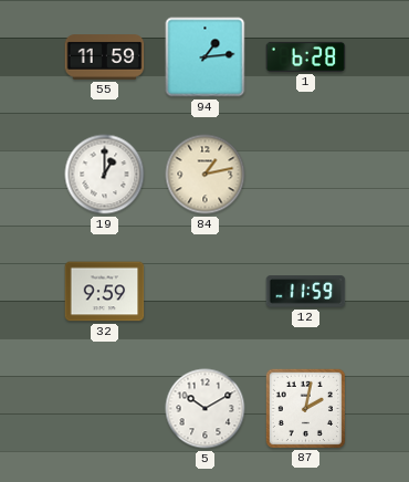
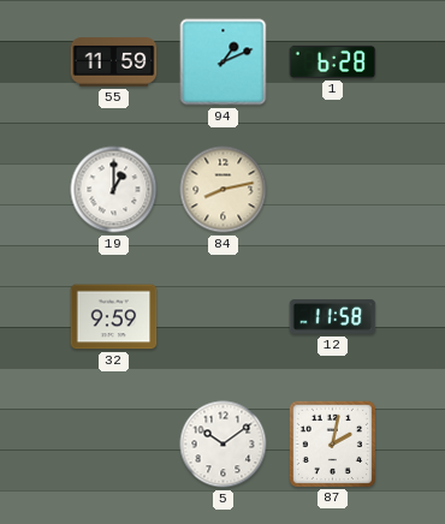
94: 1:14 -> 1:11
84: 1:13 -> 8:13
12: 11:59 -> 11:58
5: 10:10 -> 10:09
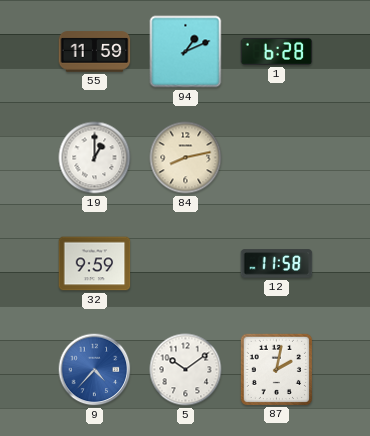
9: none -> 4:37
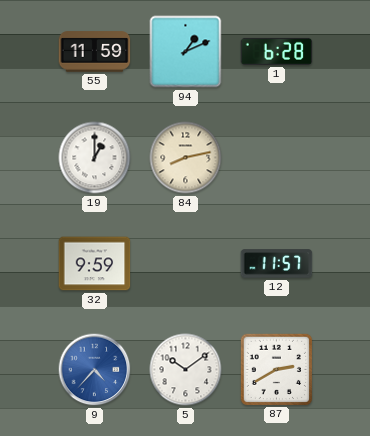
12: 11:58 -> 11:57
87: 2:02 -> 2:40
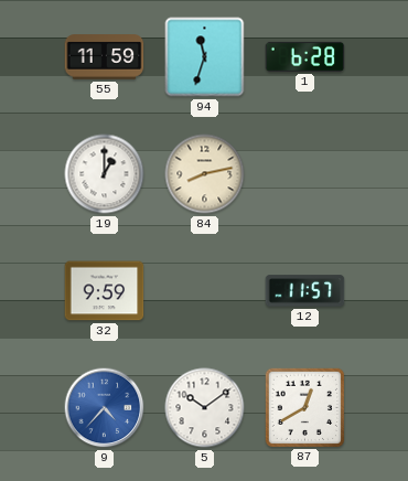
94: 1:11 -> 11:33
87: 2:40 -> 12:40
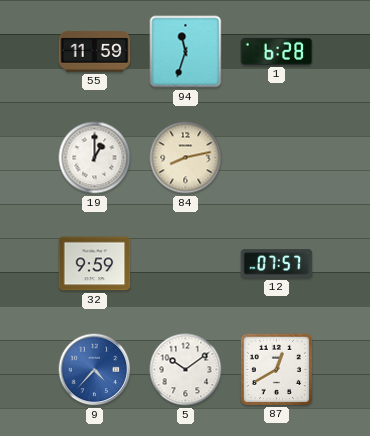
12: 11:57 -> 07:57
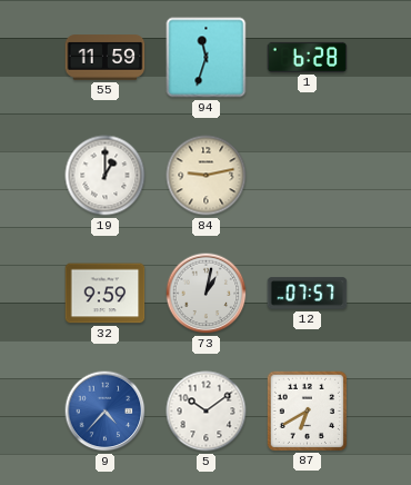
84: 8:13 -> 9:13
73: none -> 1:02
87: 12:40 -> 6:40
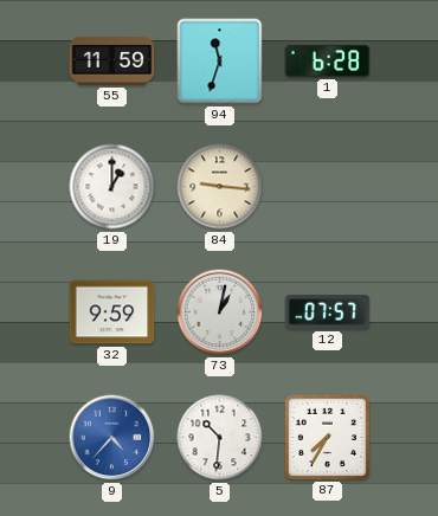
84: 9:13 -> 9:16
5: 10:09 -> 10:31
87: 6:40 -> 7:35
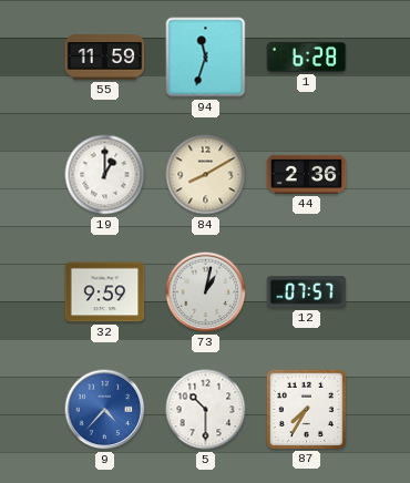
84: 9:16 -> 8:10
44: none -> 2:36
5: 10:31 -> 10:30
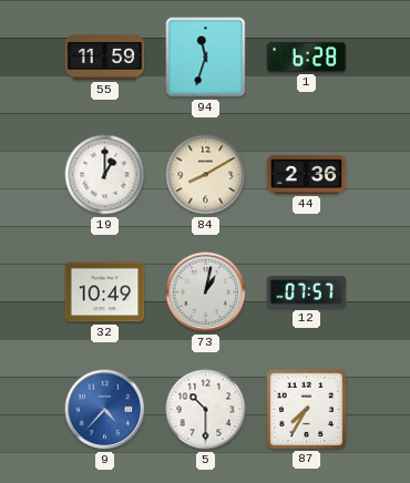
32: 9:59 -> 10:49
